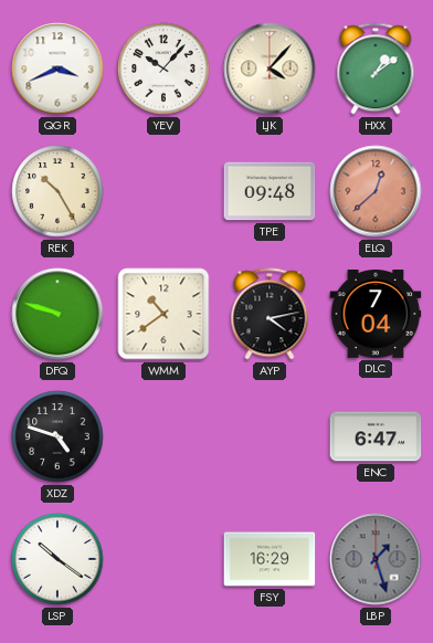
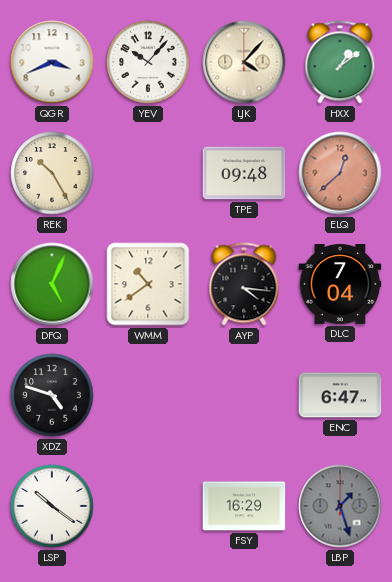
DFQ: 9:48 -> 5:04
AYP: 4:13 -> 4:16
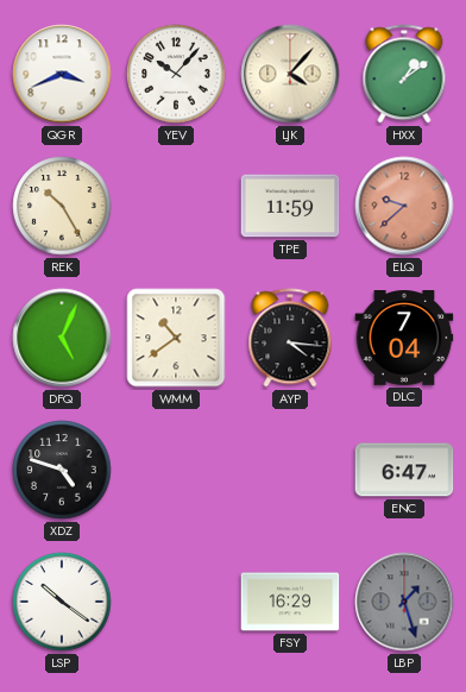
TPE: 09:48 -> 11:59
ELQ: 12:38 -> 9:38
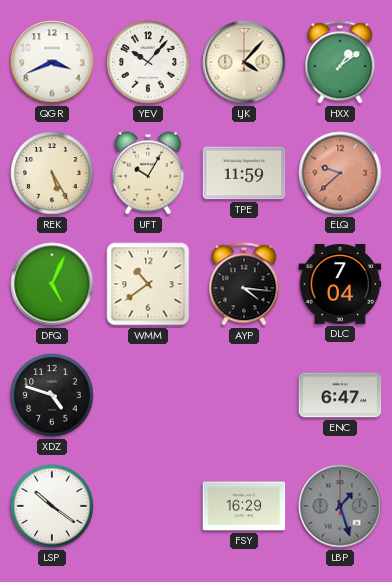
REK: 10:25 -> 5:25
UFT: none -> 10:05
